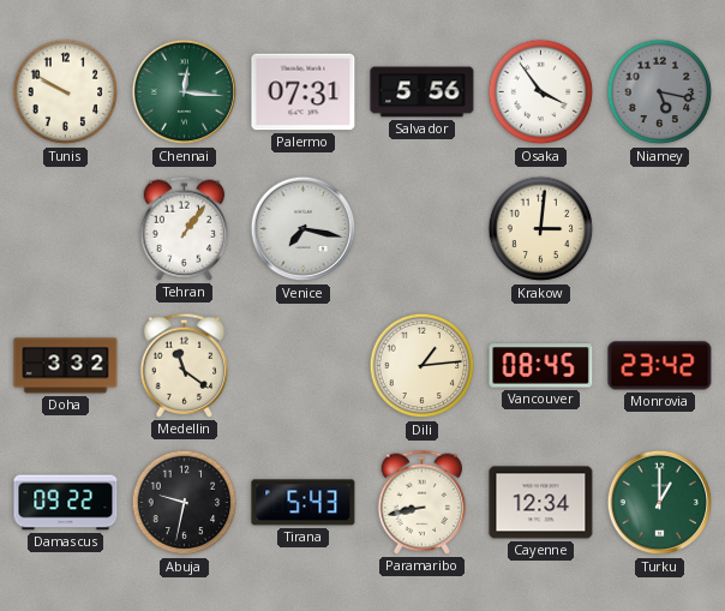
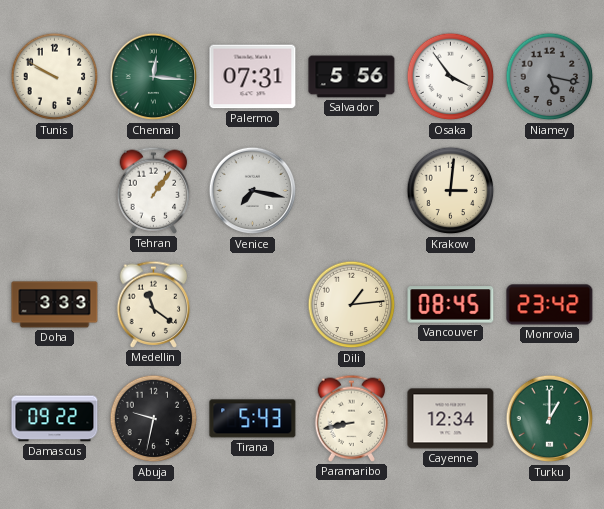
Doha: 3:32 -> 3:33
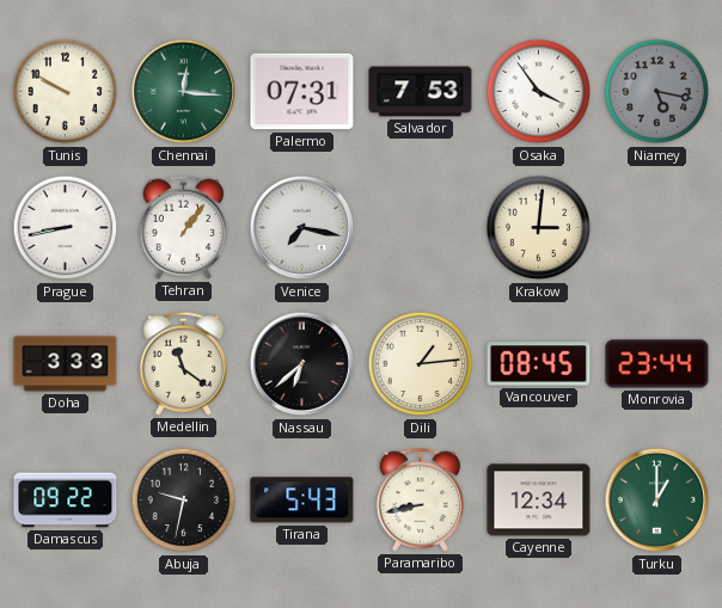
Salvador: 5:56 -> 7:53
Prague: none -> 8:43
Nassau: none -> 6:38
Monrovia: 23:42 -> 23:44
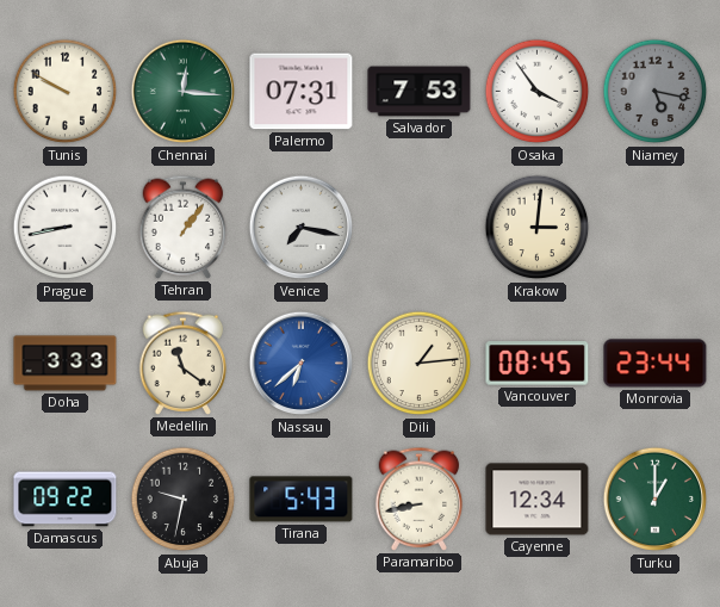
Nassau dial: black -> blue
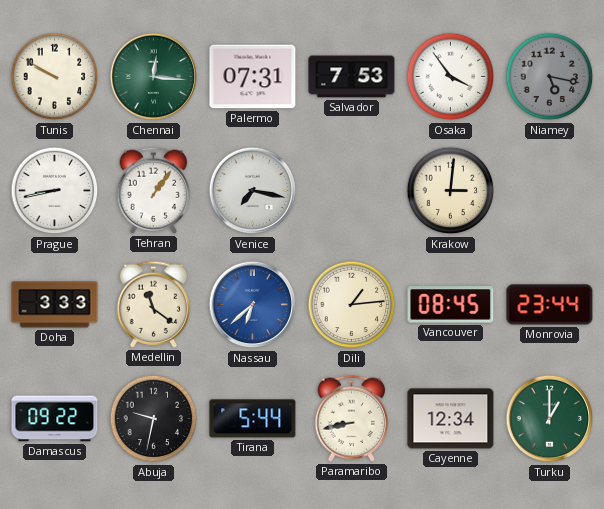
Tirana: 5:43 -> 5:44
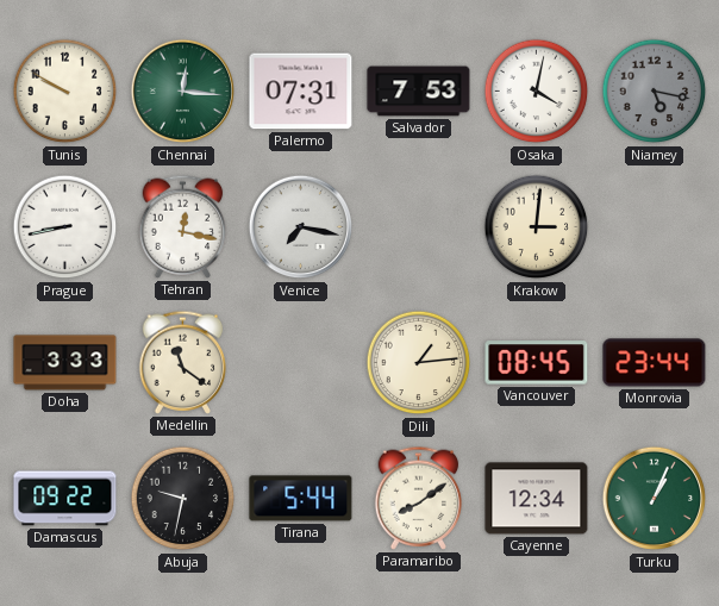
Osaka: 3:54 -> 4:02
Tehran: 1:06 -> 12:17
Nassau: 6:38 -> none
Paramaribo: 8:43 -> 8:09
Turku: 1:00 -> 1:04
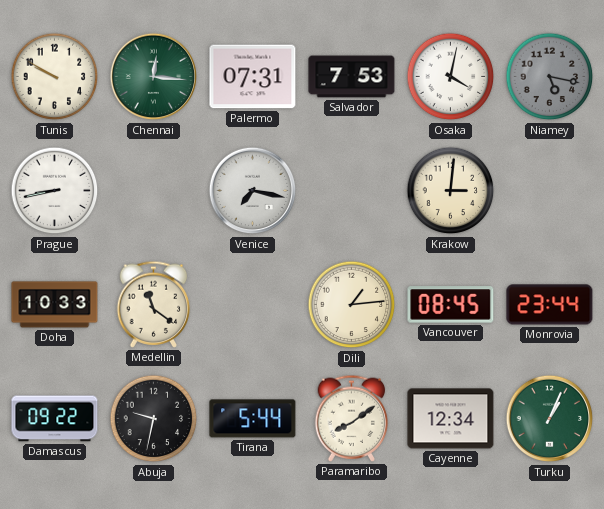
Tehran: 12:17 -> none
Doha: 3:33 -> 10:33
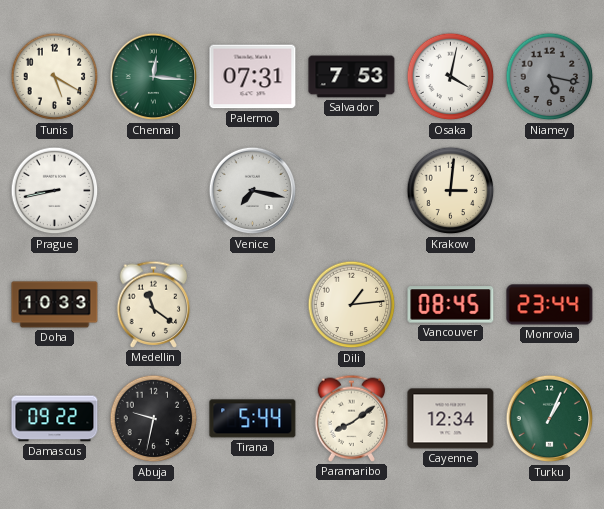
Tunis: 9:50 -> 5:20
